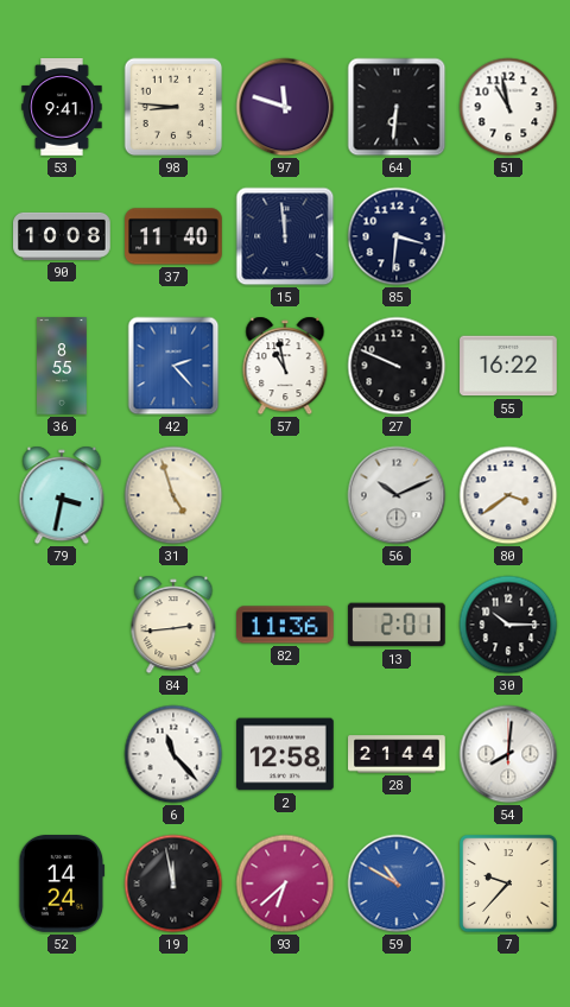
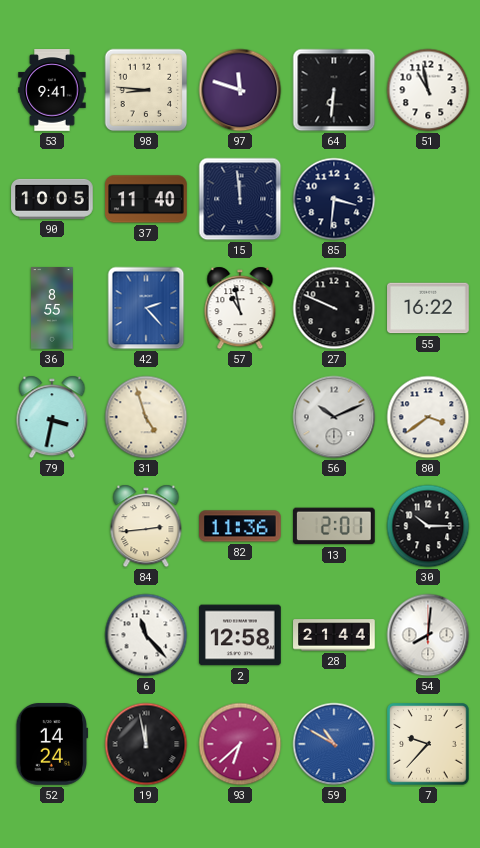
90: 10:08 -> 10:05
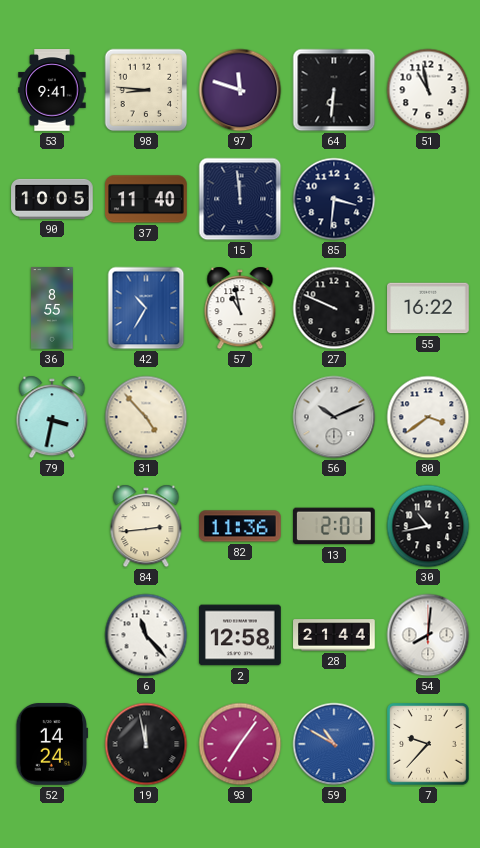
42: 2:23 -> 10:35
31: 4:57 -> 4:53
30: 10:15 -> 10:43
93: 6:38 -> 7:06
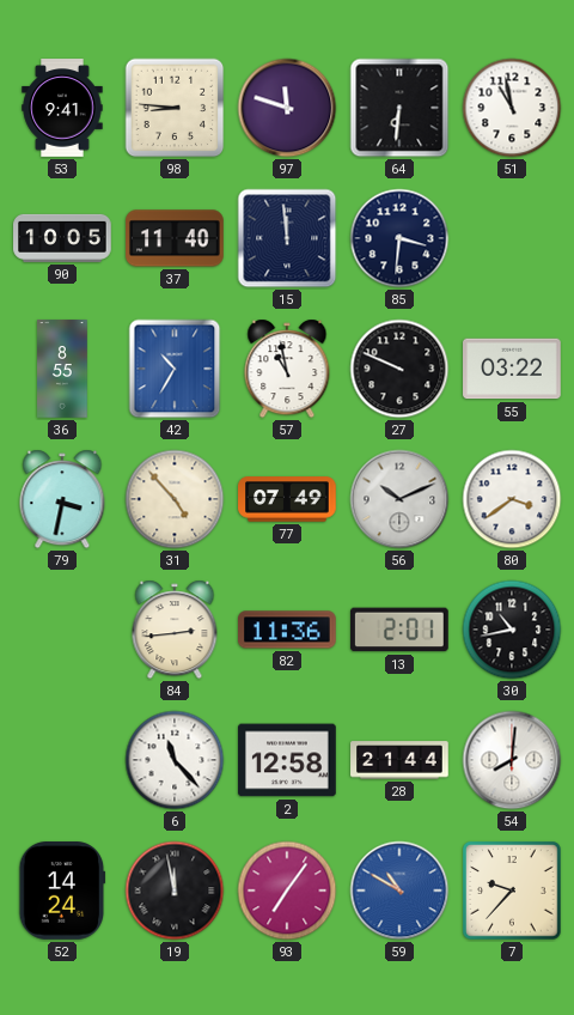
55: 16:22 -> 03:22
77: none -> 07:49
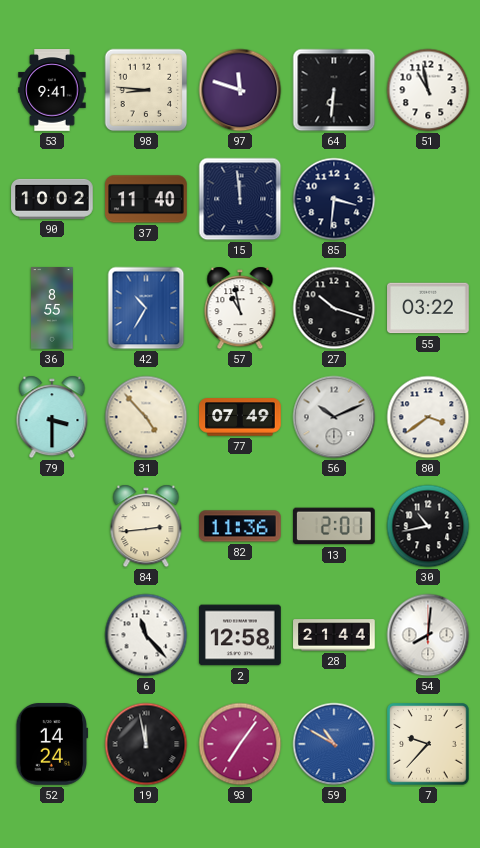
90: 10:05 -> 10:02
27: 9:49 -> 10:18
79: 3:32 -> 3:30
